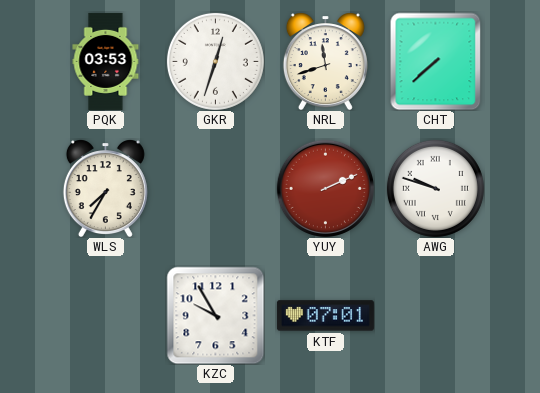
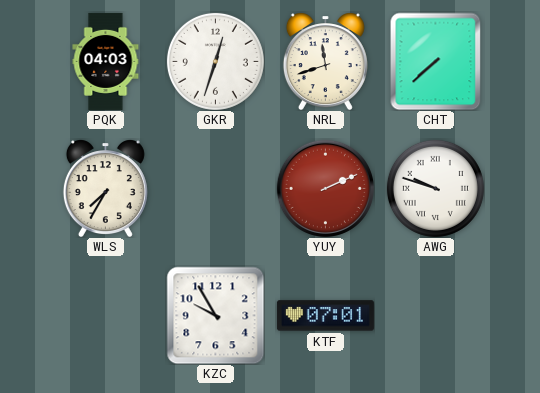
PQK: 03:53 -> 04:03
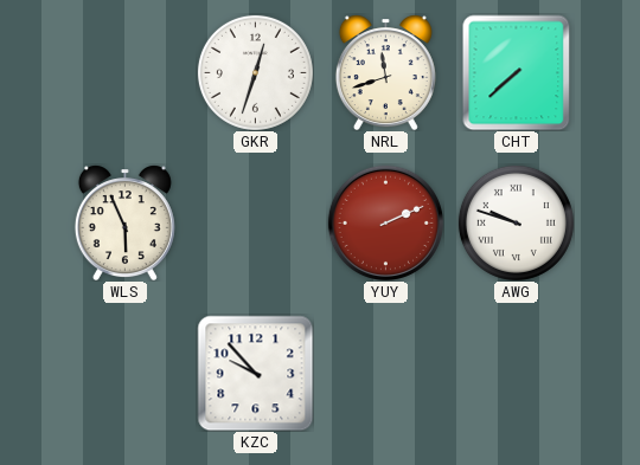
PQK: 04:03 -> none
WLS: 7:35 -> 5:56
KZC: 9:55 -> 9:53
KTF: 07:01 -> none
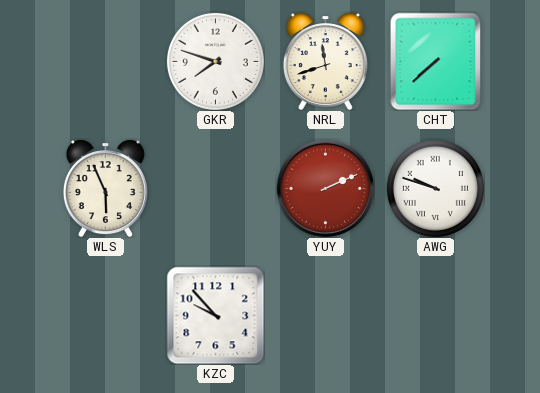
GKR: 12:33 -> 7:48
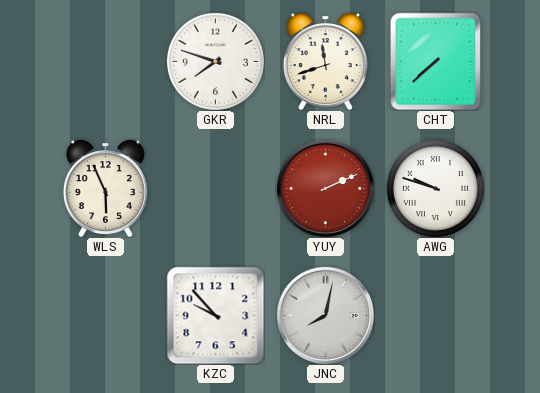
JNC: none -> 8:02
